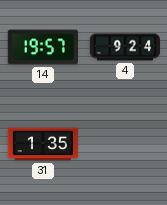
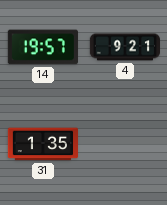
4: 9:24 -> 9:21
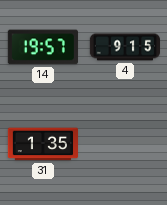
4: 9:21 -> 9:15
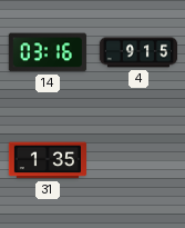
14: 19:57 -> 03:16
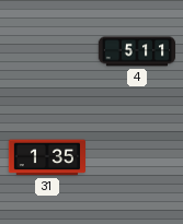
14: 03:16 -> none
4: 9:15 -> 5:11
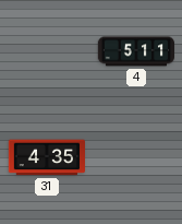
31: 1:35 -> 4:35
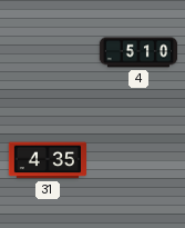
4: 5:11 -> 5:10
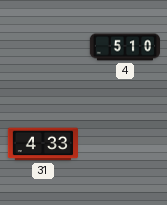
31: 4:35 -> 4:33
